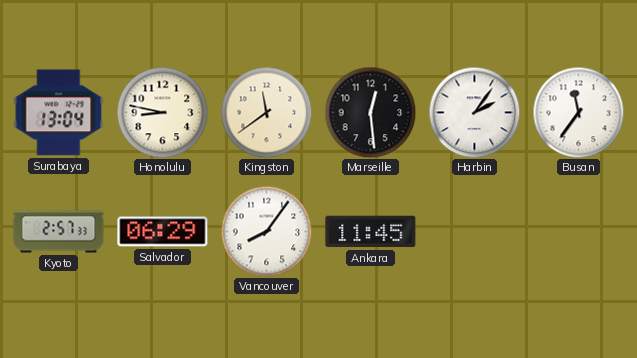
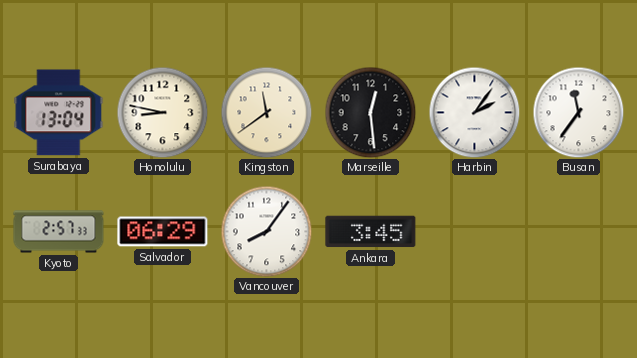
Ankara: 11:45 -> 3:45
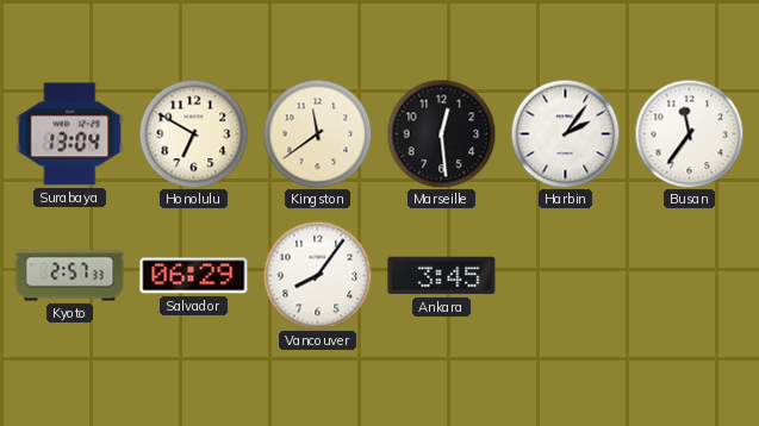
Honolulu: 8:47 -> 6:50
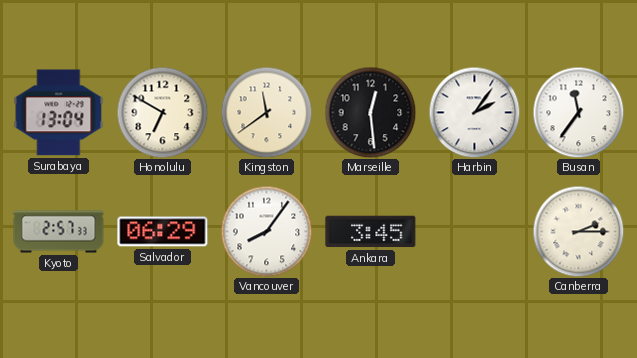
Canberra: none -> 2:15
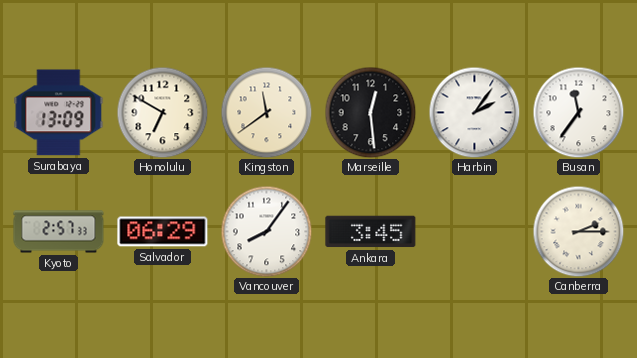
Surabaya: 13:04 -> 13:09
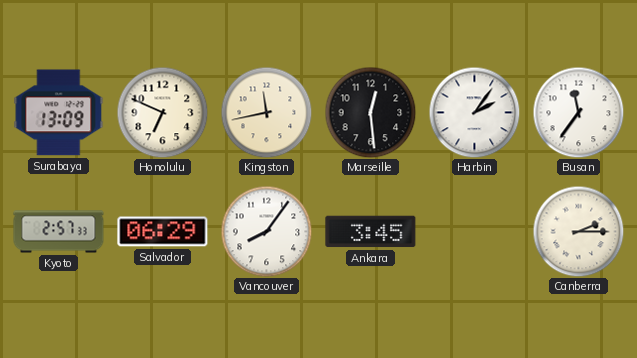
Honolulu: 6:50 -> 6:49
Kingston: 11:39 -> 11:43
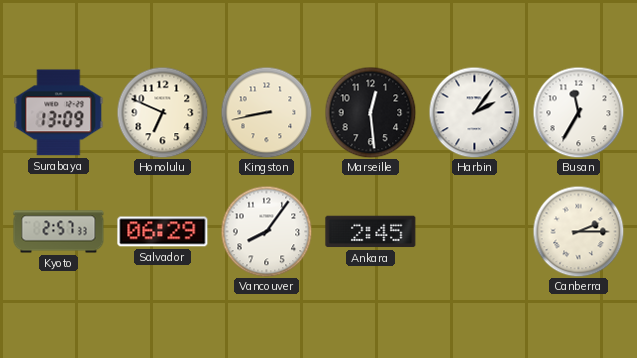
Kingston: 11:43 -> 8:43
Busan: 11:36 -> 11:35
Ankara: 3:45 -> 2:45
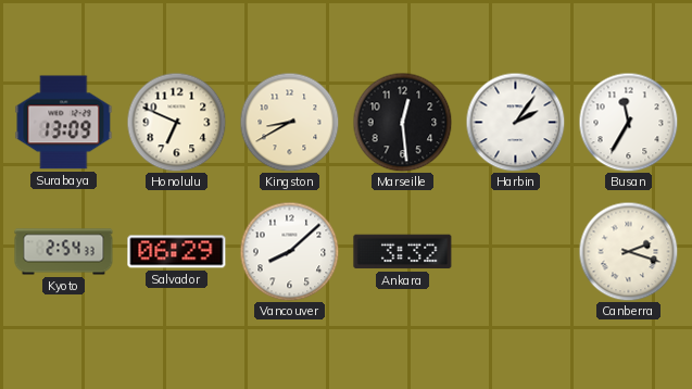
Kingston: 8:43 -> 8:40
Kyoto: 2:57 -> 2:54
Vancouver: 8:06 -> 8:08
Ankara: 2:45 -> 3:32
Canberra: 2:15 -> 2:18
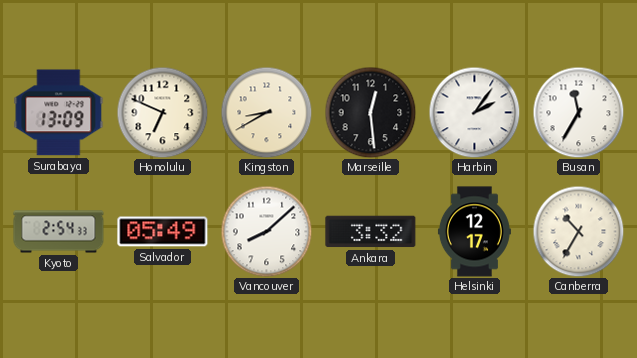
Salvador: 06:29 -> 05:49
Helsinki: none -> 12:17
Canberra: 2:18 -> 10:35
